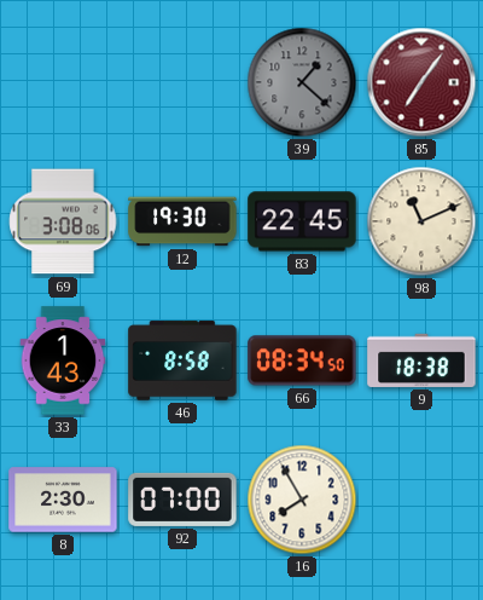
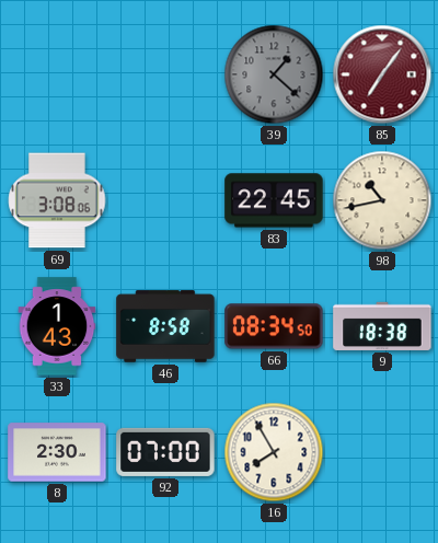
12: 19:30 -> none
98: 11:11 -> 10:43
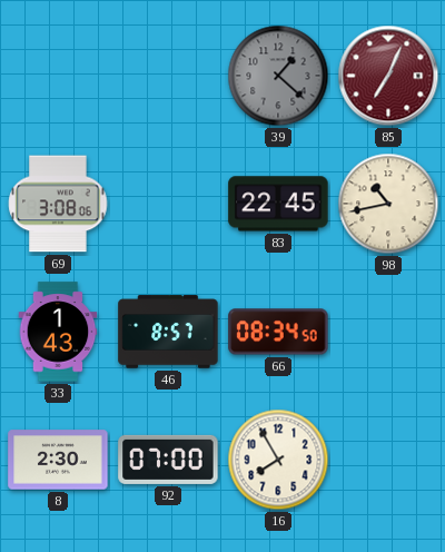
85: 7:06 -> 7:04
46: 8:58 -> 8:57
9: 18:38 -> none
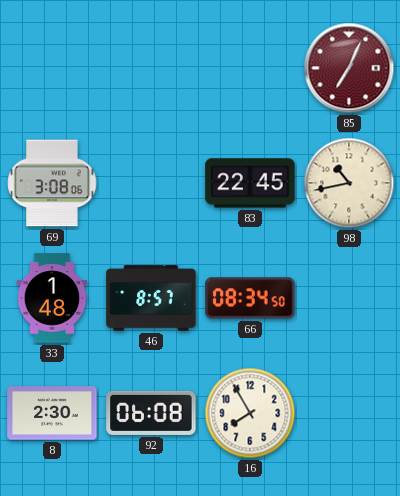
39: 1:22 -> none
33: 1:43 -> 1:48
92: 07:00 -> 06:08
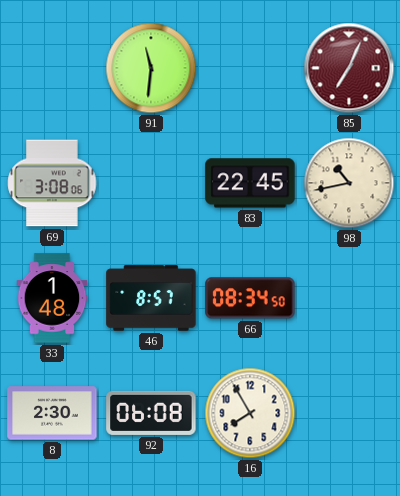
91: none -> 11:31
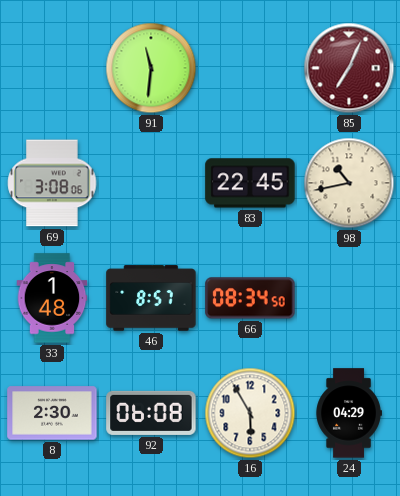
16: 7:55 -> 5:55
24: none -> 04:29
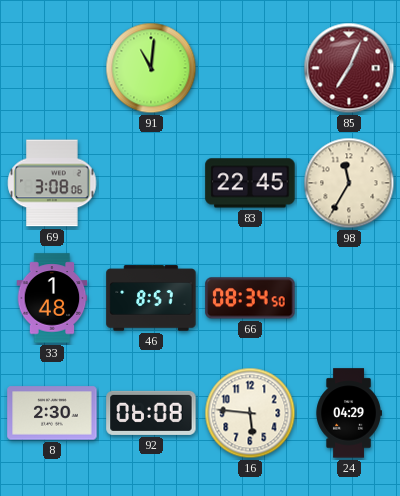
91: 11:31 -> 11:01
98: 10:43 -> 11:35
16: 5:55 -> 5:46
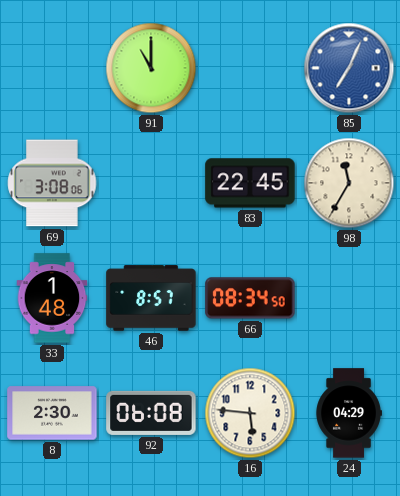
91: 11:01 -> 11:00
85 dial: burgundy -> blue
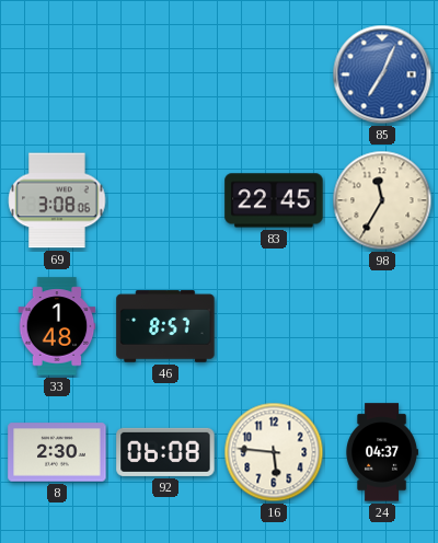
91: 11:00 -> none
66: 08:34 -> none
24: 04:29 -> 04:37
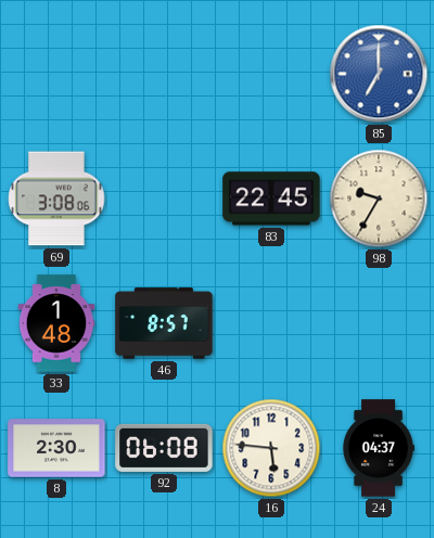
85: 7:04 -> 7:00
98: 11:35 -> 9:35
